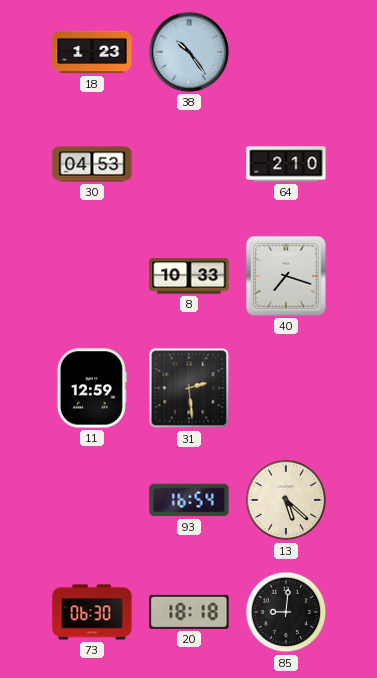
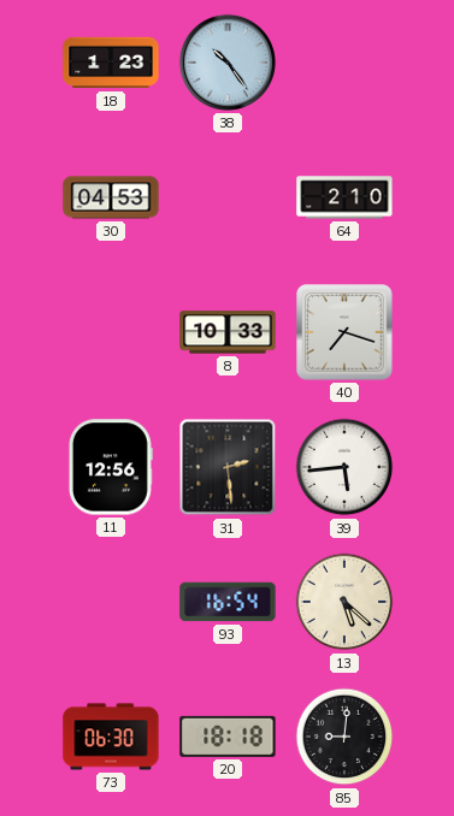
11: 12:59 -> 12:56
39: none -> 5:44
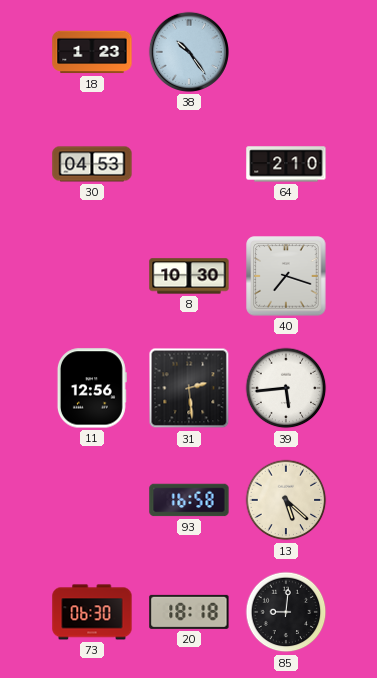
8: 10:33 -> 10:30
93: 16:54 -> 16:58
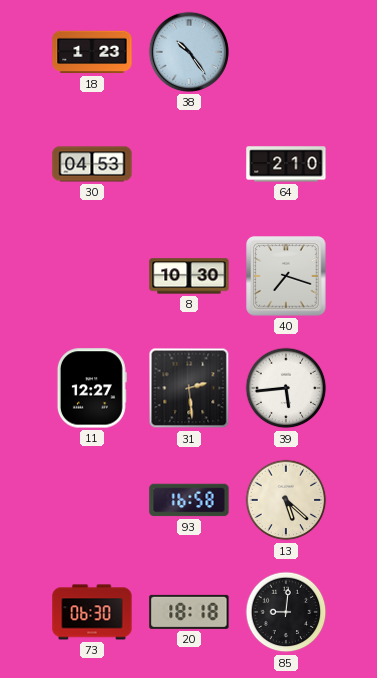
11: 12:56 -> 12:27
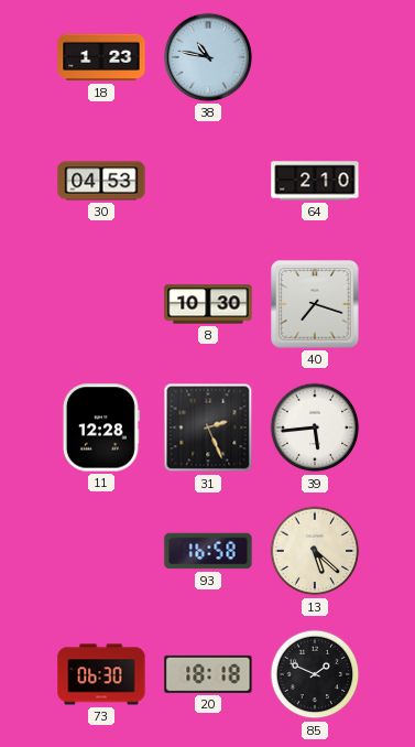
38: 10:24 -> 10:47
11: 12:27 -> 12:28
31: 2:29 -> 2:26
85: 9:01 -> 1:49
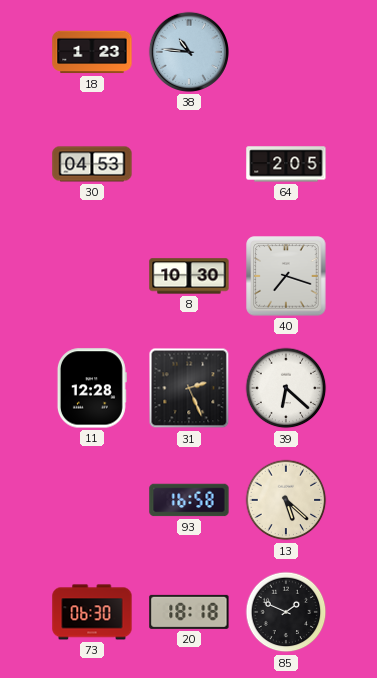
38: 10:47 -> 10:46
64: 2:10 -> 2:05
39: 5:44 -> 6:22
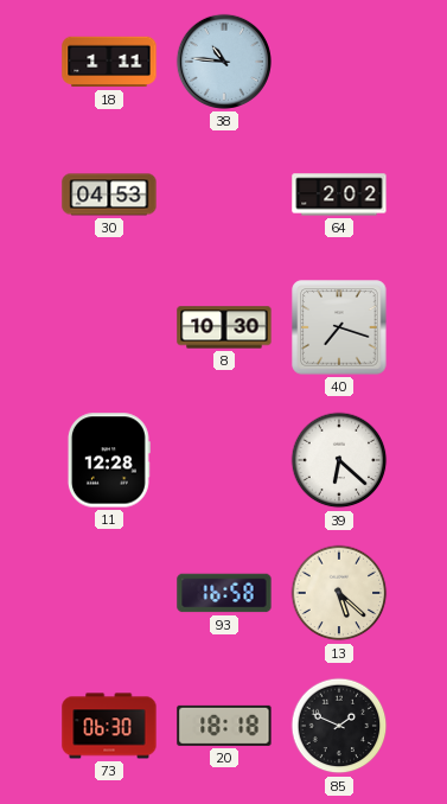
18: 1:23 -> 1:11
64: 2:05 -> 2:02
31: 2:26 -> none
